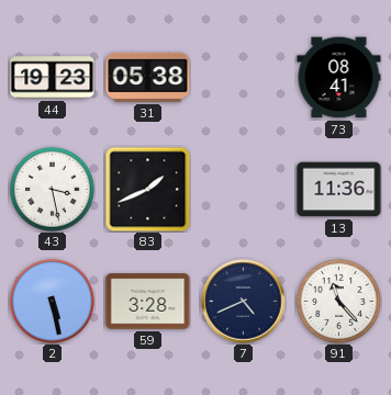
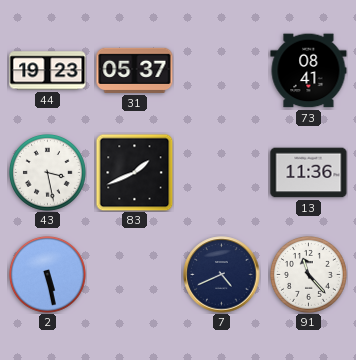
31: 05:38 -> 05:37
59: 3:28 -> none
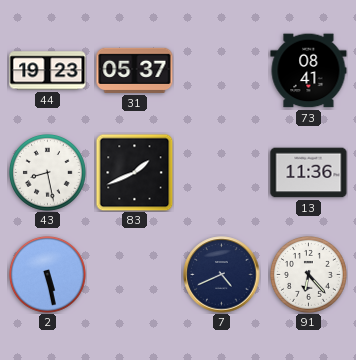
43: 3:28 -> 8:28
91: 11:23 -> 6:23
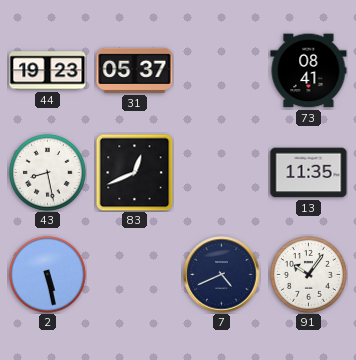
83: 1:41 -> 12:41
13: 11:36 -> 11:35
91: 6:23 -> 10:06
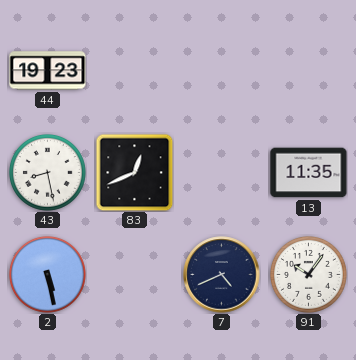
31: 05:37 -> none
73: 08:41 -> none
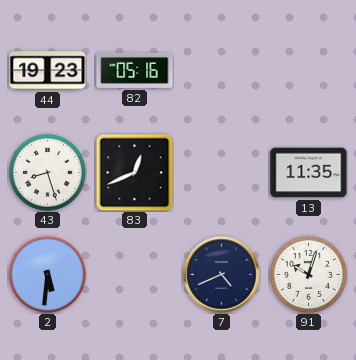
82: none -> 05:16
43: 8:28 -> 8:27
2: 5:28 -> 5:31
91: 10:06 -> 10:03
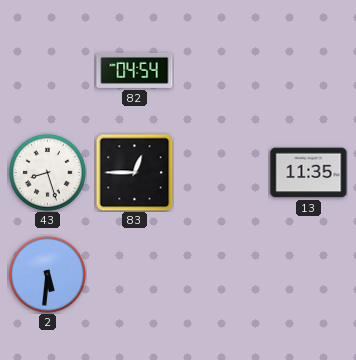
44: 19:23 -> none
82: 05:16 -> 04:54
83: 12:41 -> 12:45
7: 4:41 -> none
91: 10:03 -> none
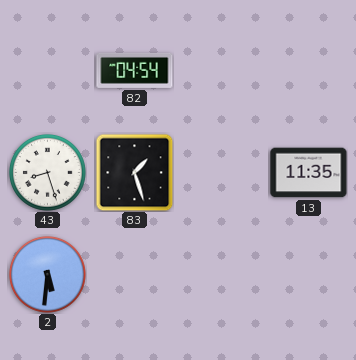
83: 12:45 -> 1:27
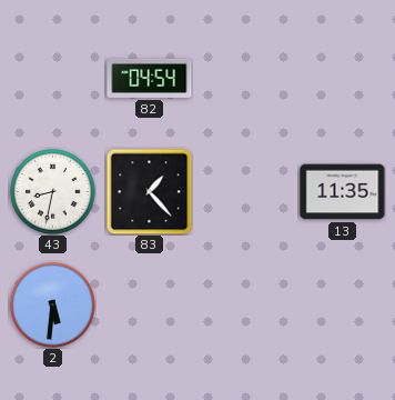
43: 8:27 -> 8:32
83: 1:27 -> 1:23
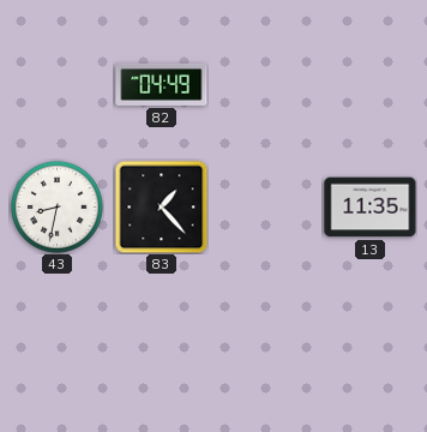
82: 04:54 -> 04:49
2: 5:31 -> none
